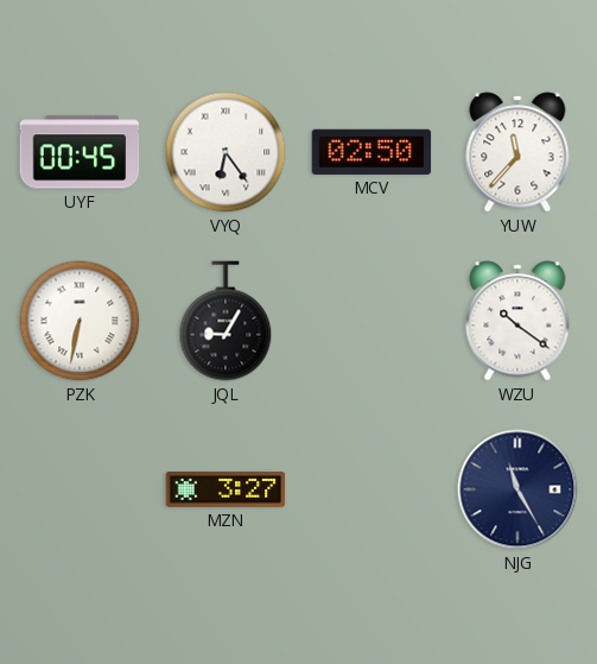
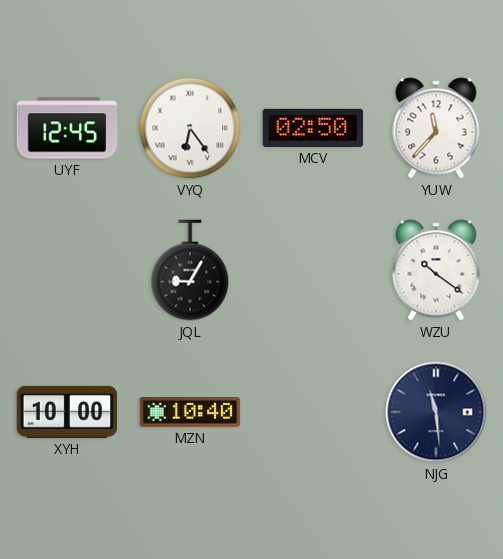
UYF: 00:45 -> 12:45
PZK: 6:32 -> none
XYH: none -> 10:00
MZN: 3:27 -> 10:40
NJG: 11:25 -> 11:29
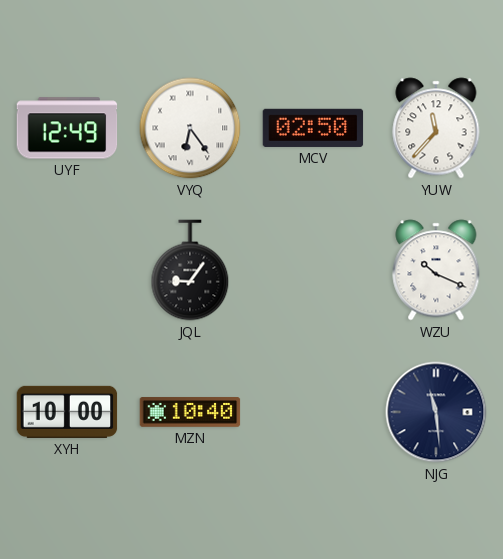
UYF: 12:45 -> 12:49
JQL: 9:05 -> 9:06
WZU: 10:21 -> 10:19
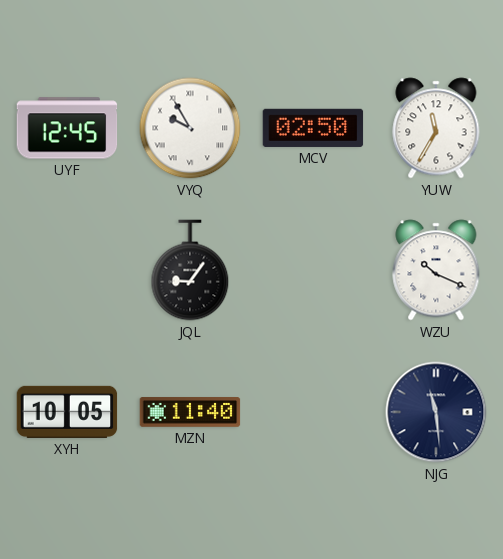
UYF: 12:49 -> 12:45
VYQ: 6:24 -> 9:55
YUW: 11:37 -> 11:35
XYH: 10:00 -> 10:05
MZN: 10:40 -> 11:40
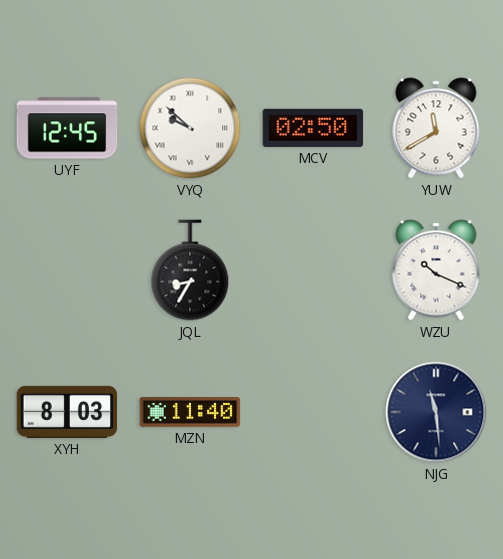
VYQ: 9:55 -> 9:52
YUW: 11:35 -> 11:40
JQL: 9:06 -> 8:35
XYH: 10:05 -> 8:03
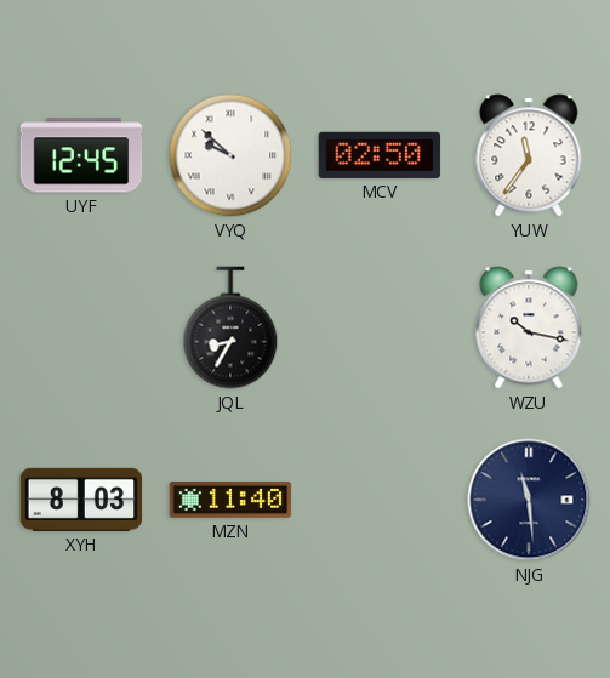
YUW: 11:40 -> 11:36
WZU: 10:19 -> 10:17
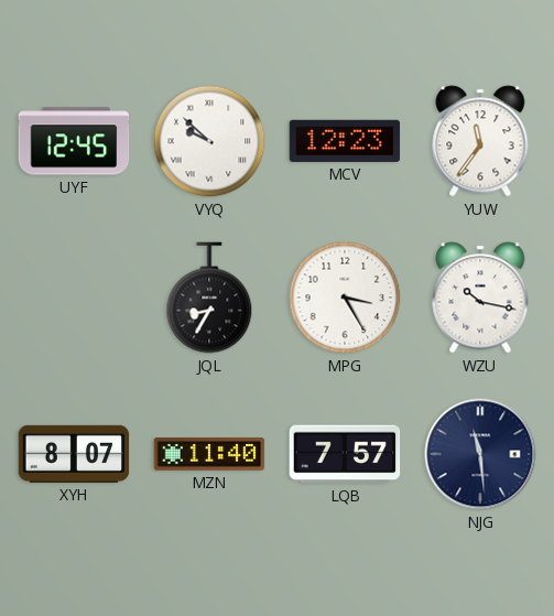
MCV: 02:50 -> 12:23
MPG: none -> 3:25
XYH: 8:03 -> 8:07
LQB: none -> 7:57
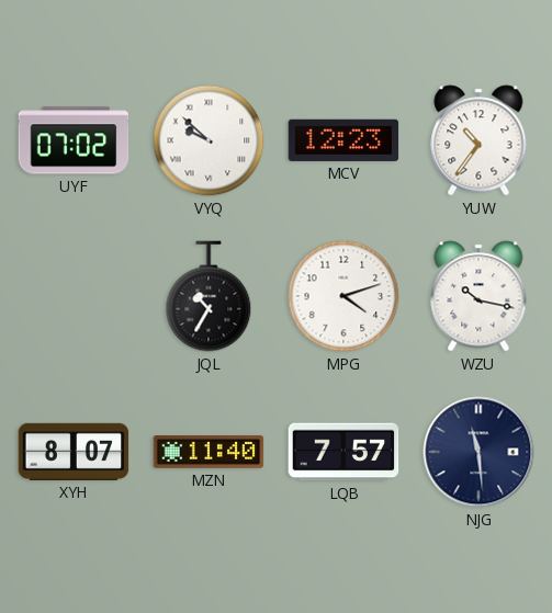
UYF: 12:45 -> 07:02
YUW: 11:36 -> 10:36
JQL: 8:35 -> 10:35
MPG: 3:25 -> 4:12
